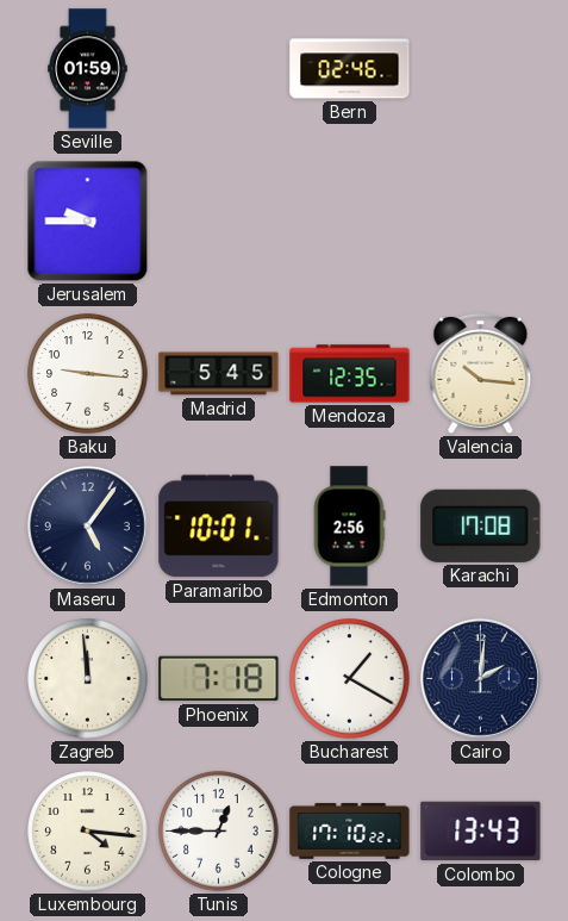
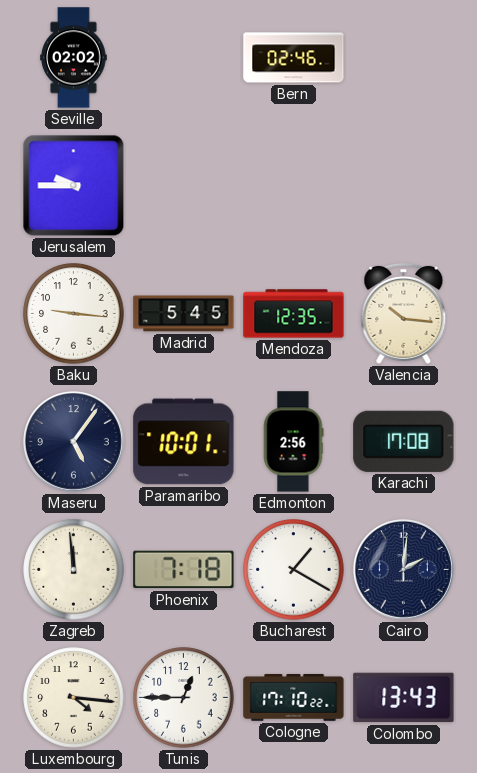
Seville: 01:59 -> 02:02
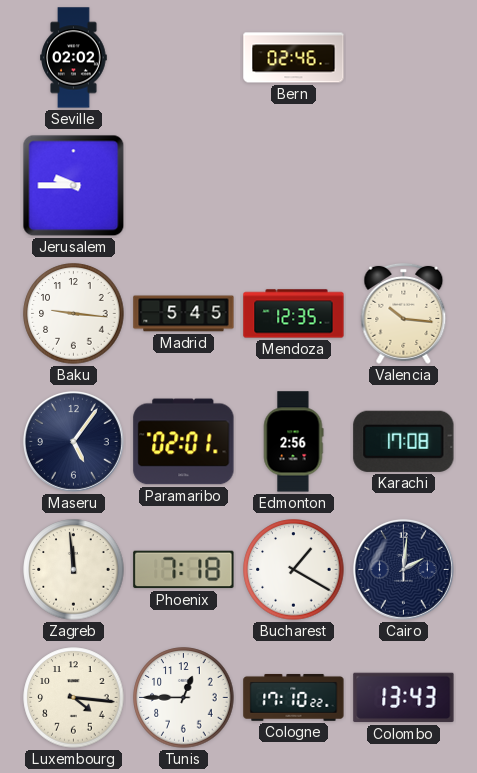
Paramaribo: 10:01 -> 02:01
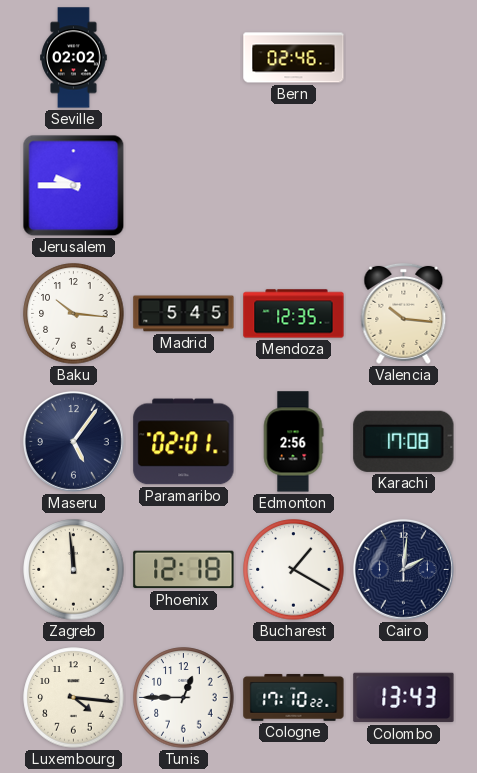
Baku: 9:16 -> 10:16
Phoenix: 7:18 -> 12:18
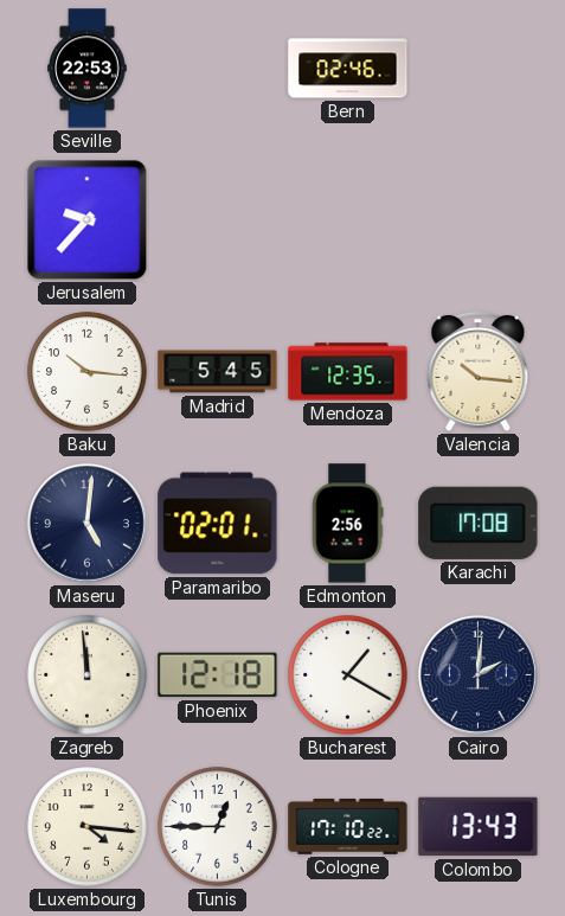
Seville: 02:02 -> 22:53
Jerusalem: 9:45 -> 9:37
Maseru: 5:06 -> 5:01
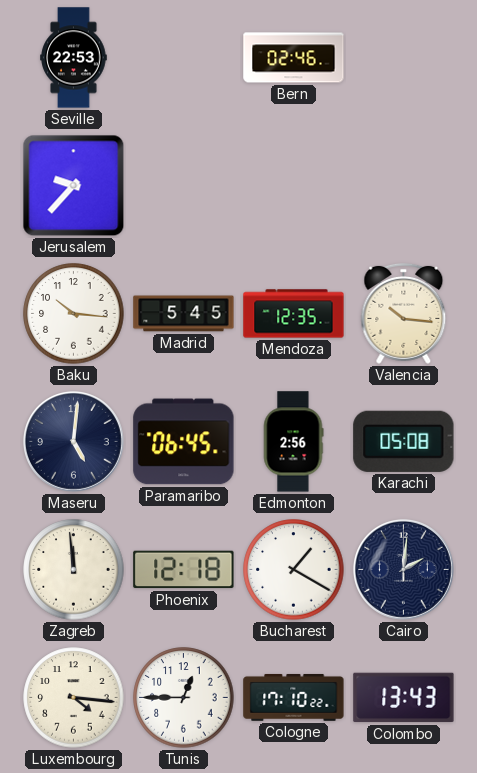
Paramaribo: 02:01 -> 06:45
Karachi: 17:08 -> 05:08
